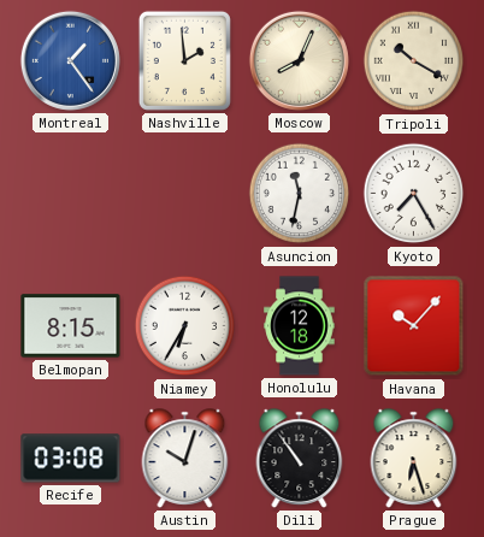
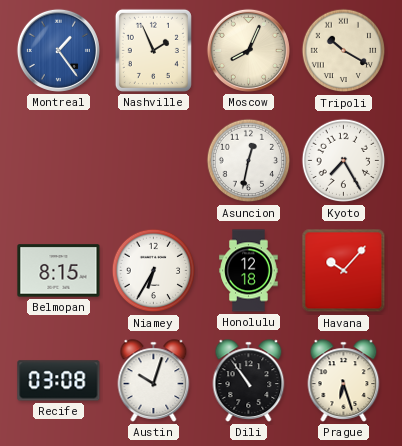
Nashville: 1:59 -> 1:56
Asuncion: 11:32 -> 12:32
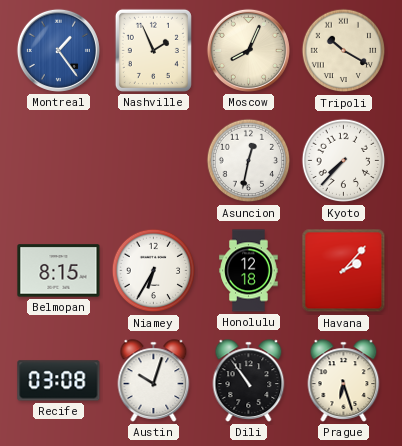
Kyoto: 7:25 -> 7:37
Havana: 10:07 -> 2:07
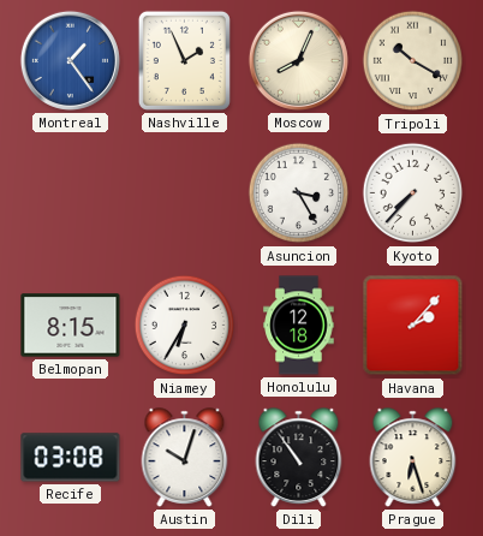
Asuncion: 12:32 -> 3:25
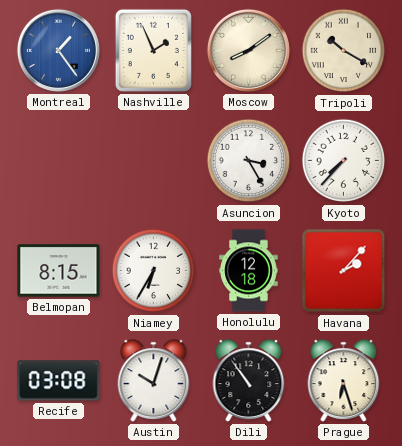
Moscow: 8:04 -> 8:09
